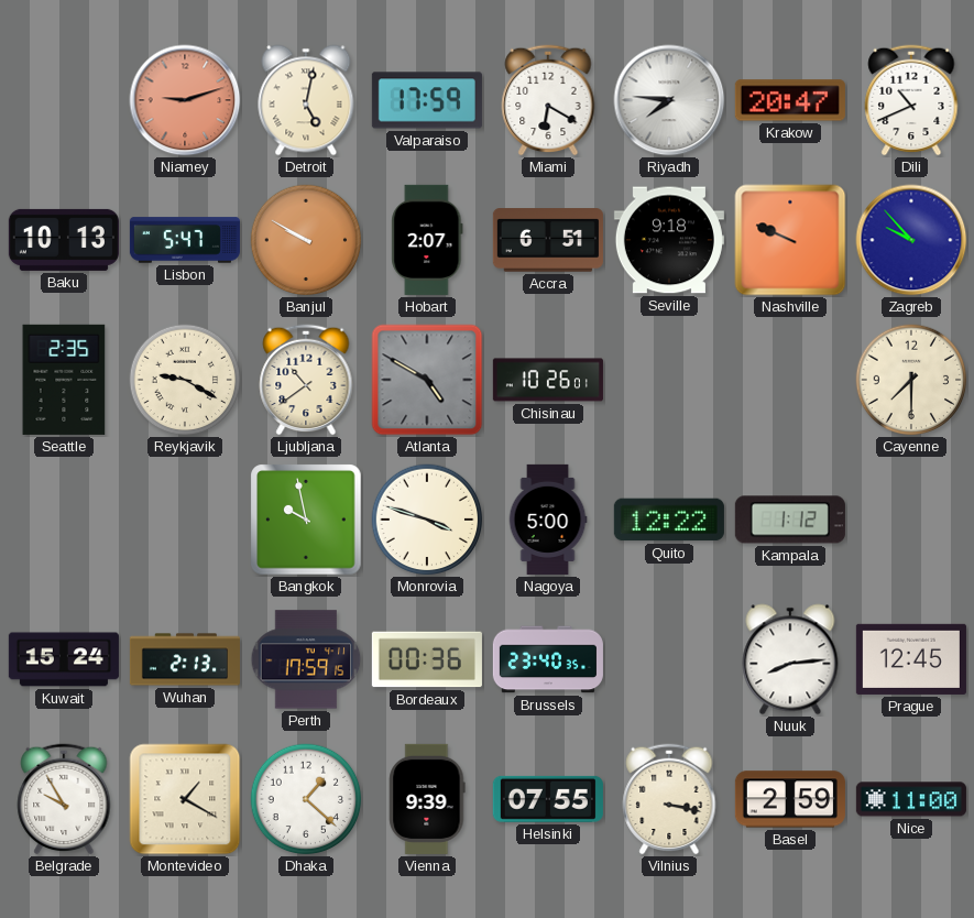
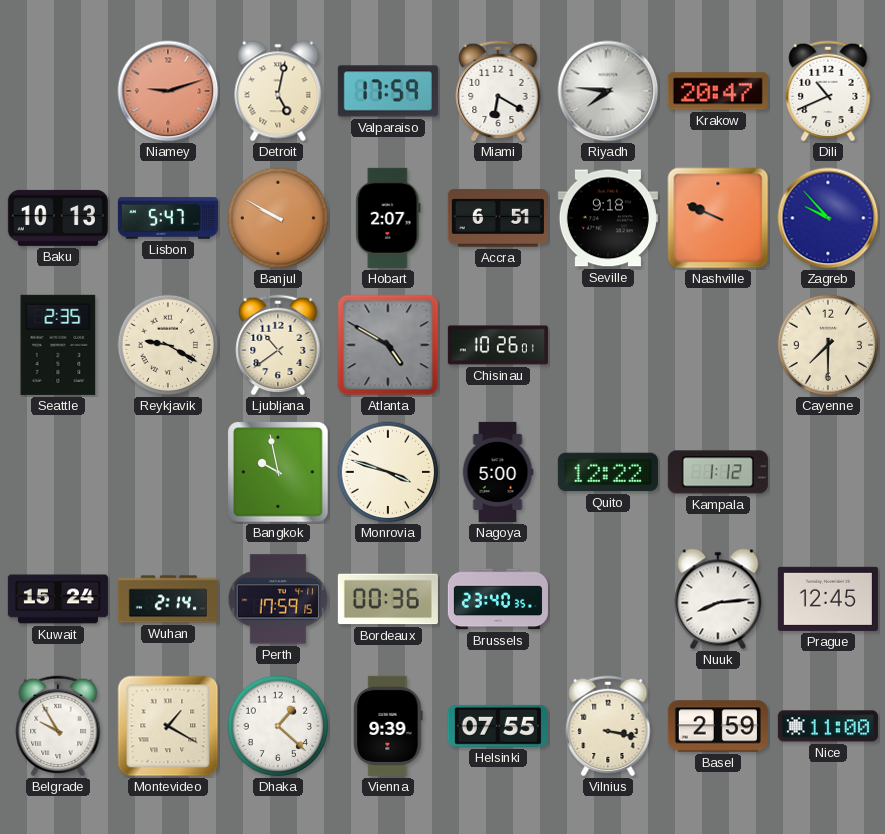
Wuhan: 2:13 -> 2:14
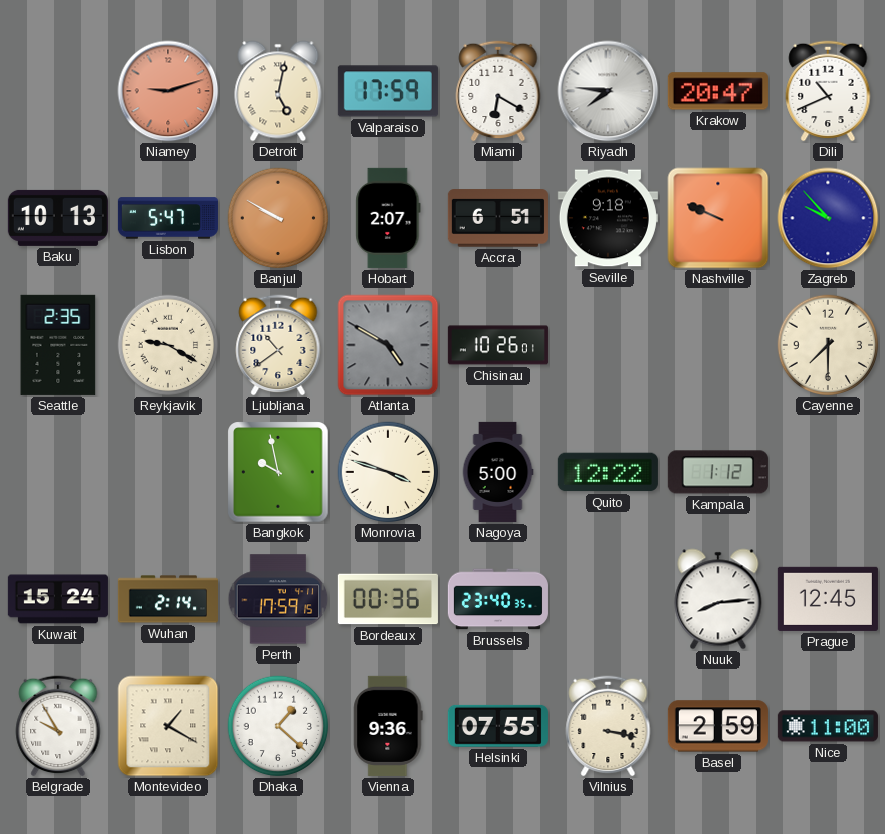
Vienna: 9:39 -> 9:36
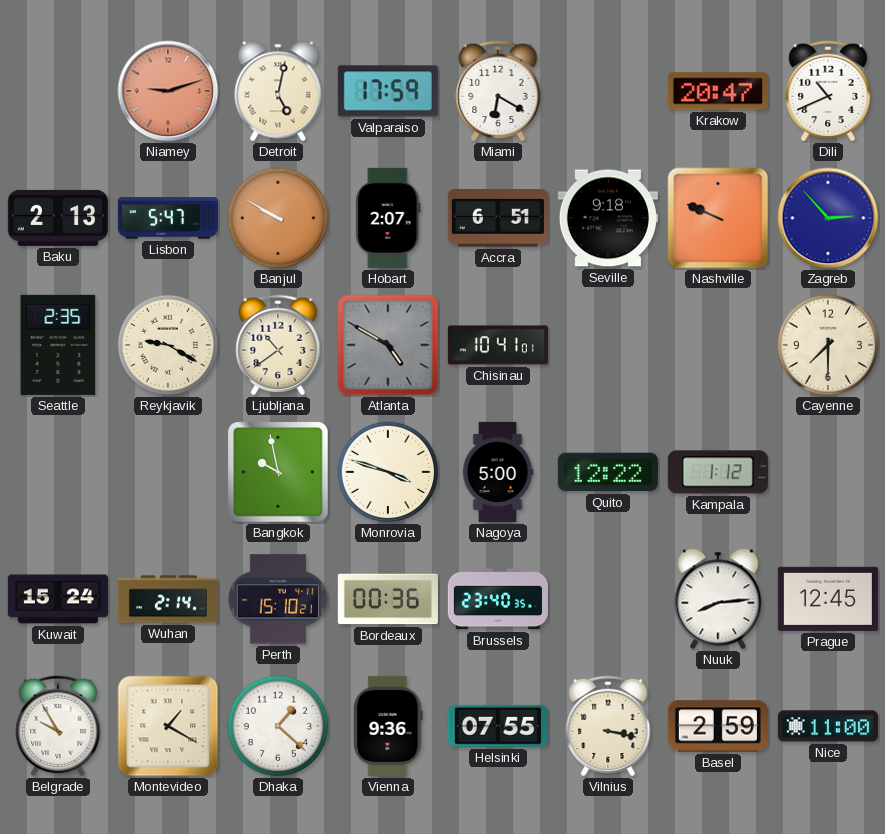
Riyadh: 7:46 -> none
Baku: 10:13 -> 2:13
Zagreb: 9:53 -> 2:53
Chisinau: 10:26 -> 10:41
Perth: 17:59 -> 15:10
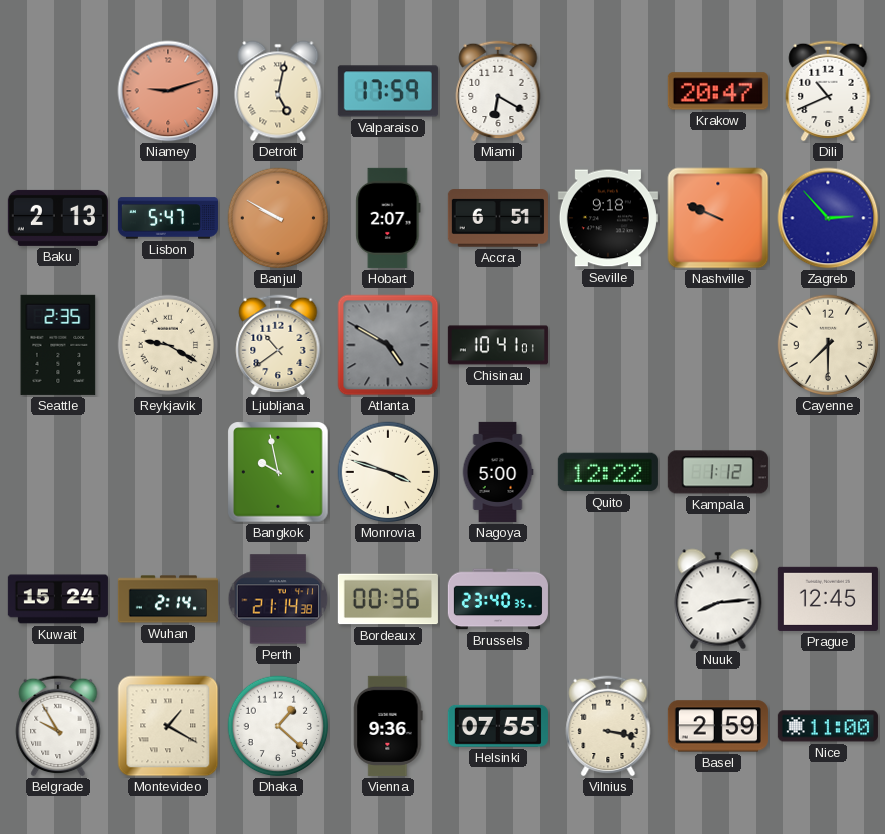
Perth: 15:10 -> 21:14
